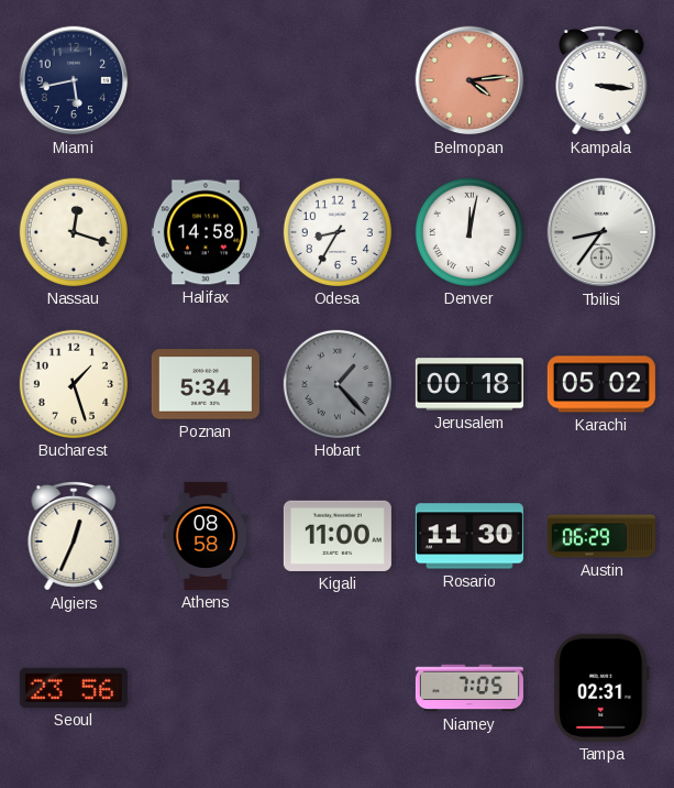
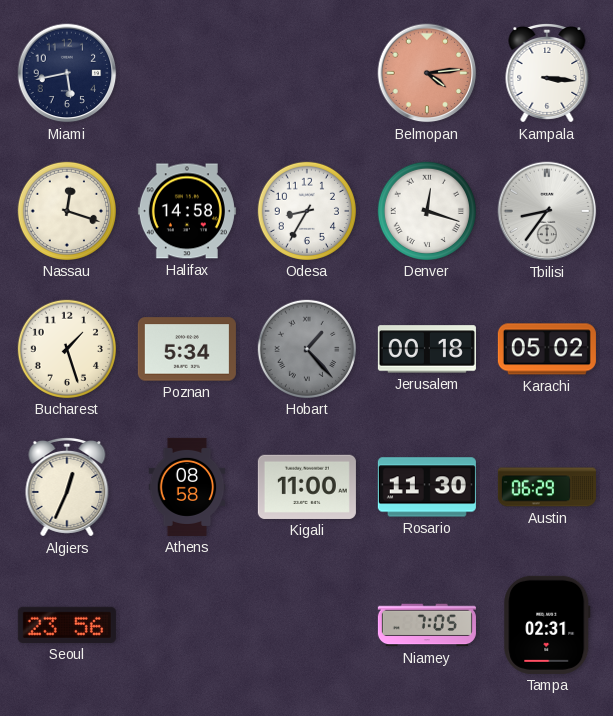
Denver: 12:02 -> 12:18
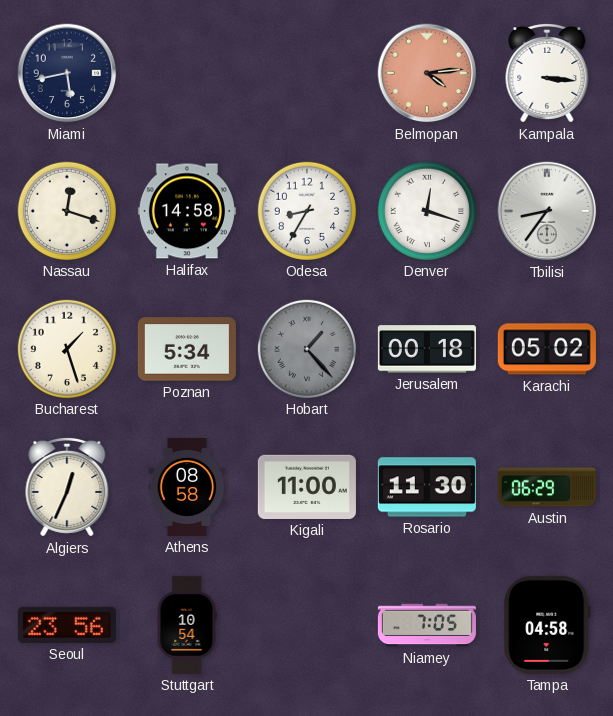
Stuttgart: none -> 10:54
Tampa: 02:31 -> 04:58
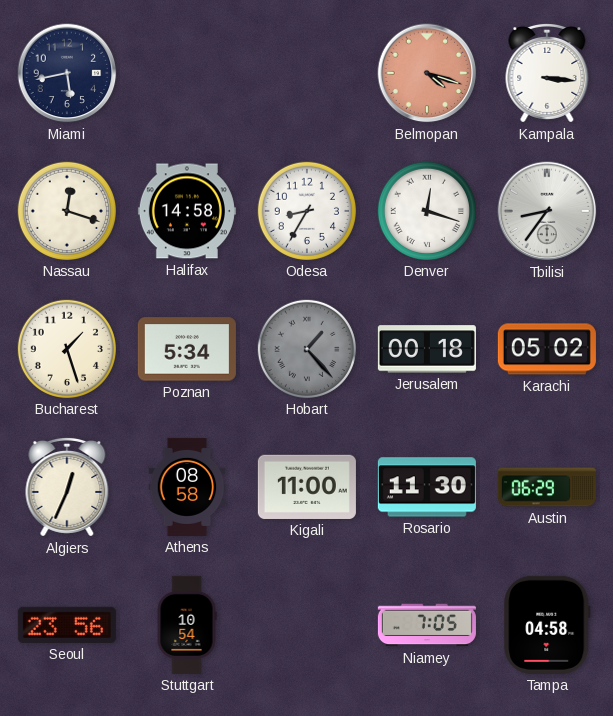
Belmopan: 4:14 -> 4:18
